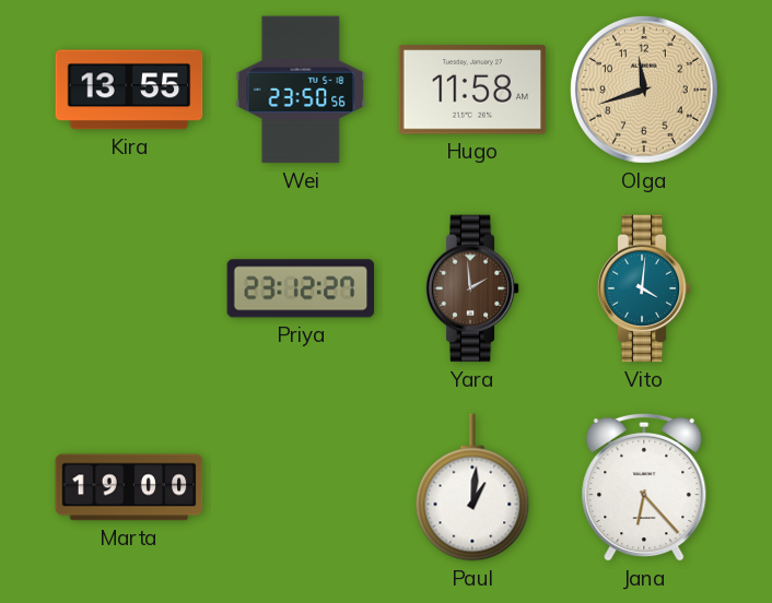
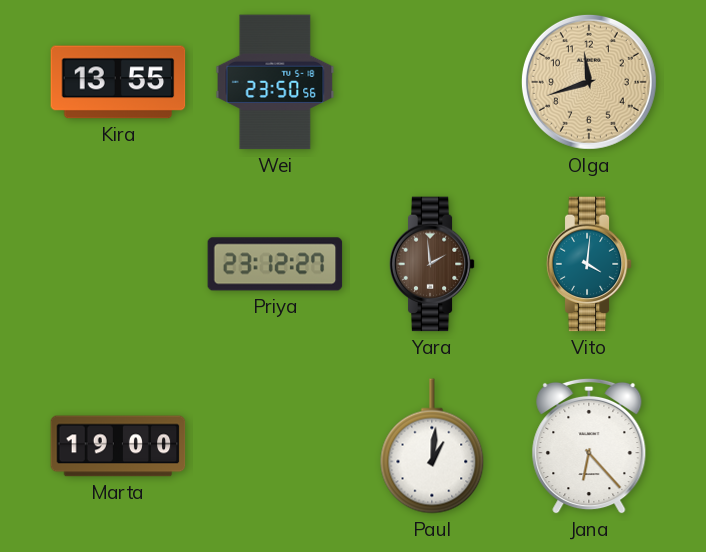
Hugo: 11:58 -> none
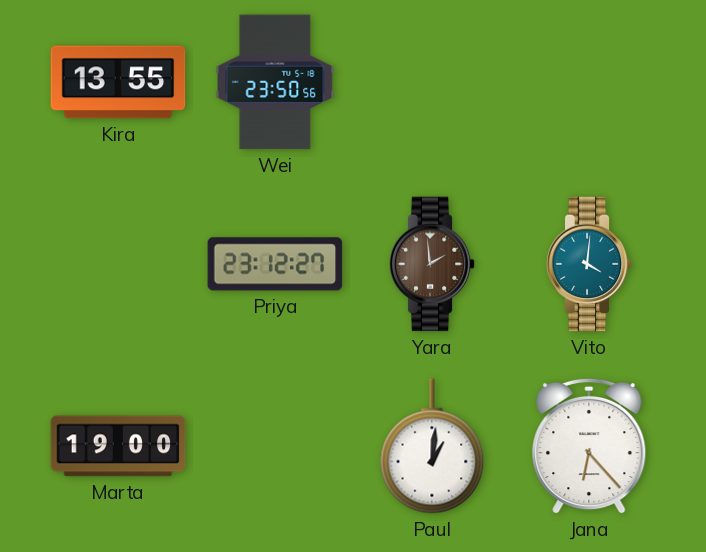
Olga: 11:42 -> none
